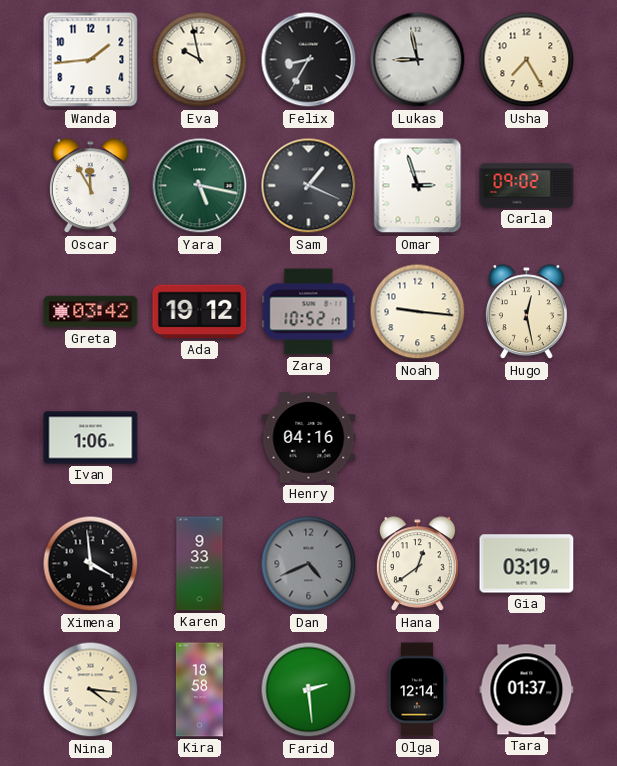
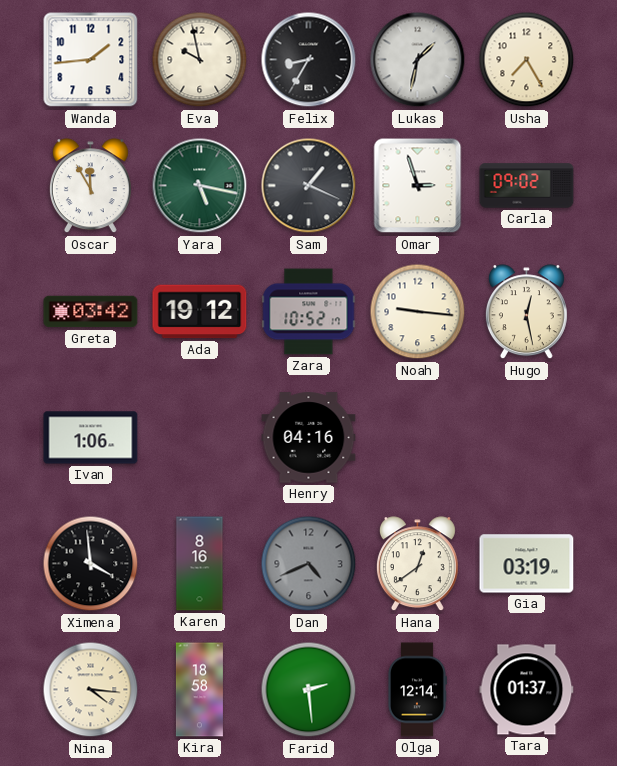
Lukas: 8:58 -> 1:32
Karen: 9:33 -> 8:16
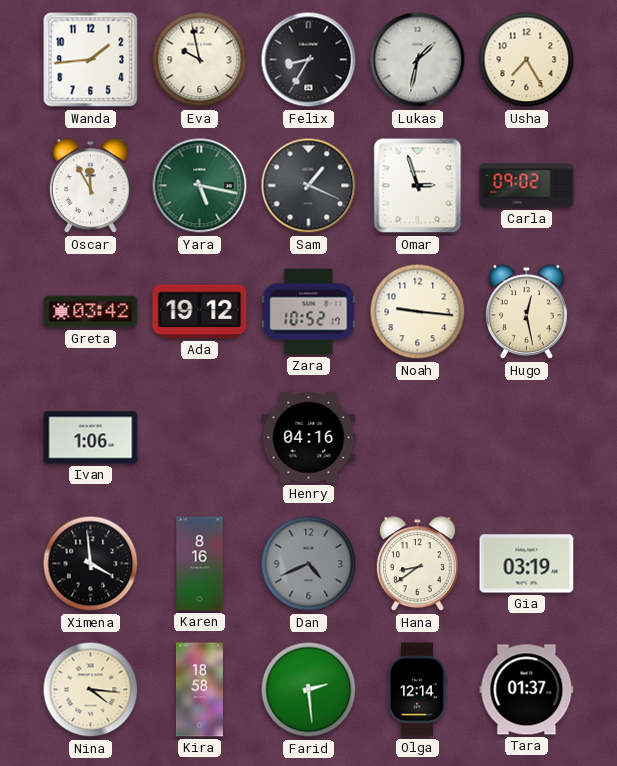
Hana: 12:39 -> 8:39
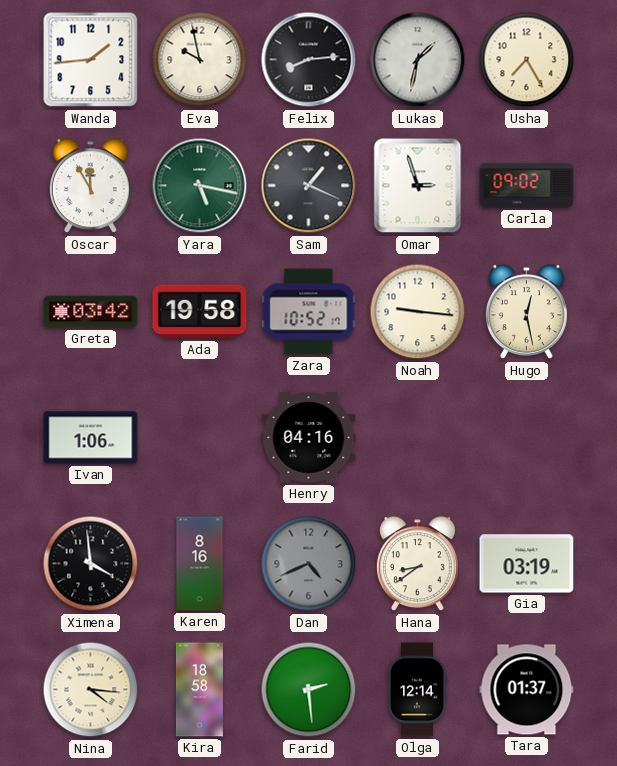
Felix: 8:35 -> 8:14
Ada: 19:12 -> 19:58
